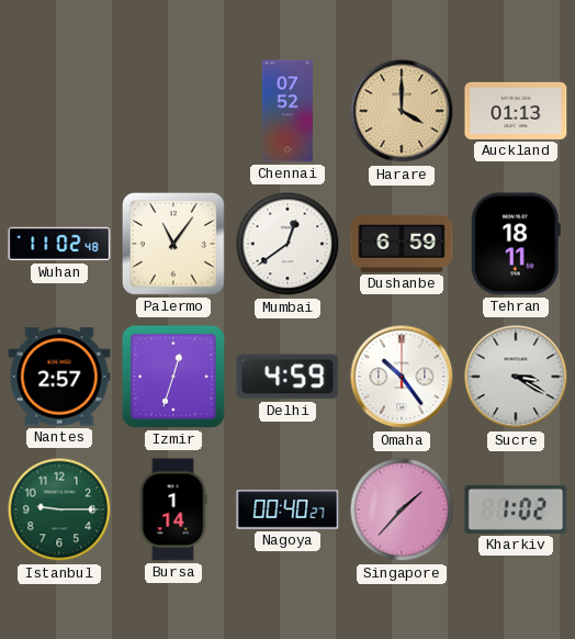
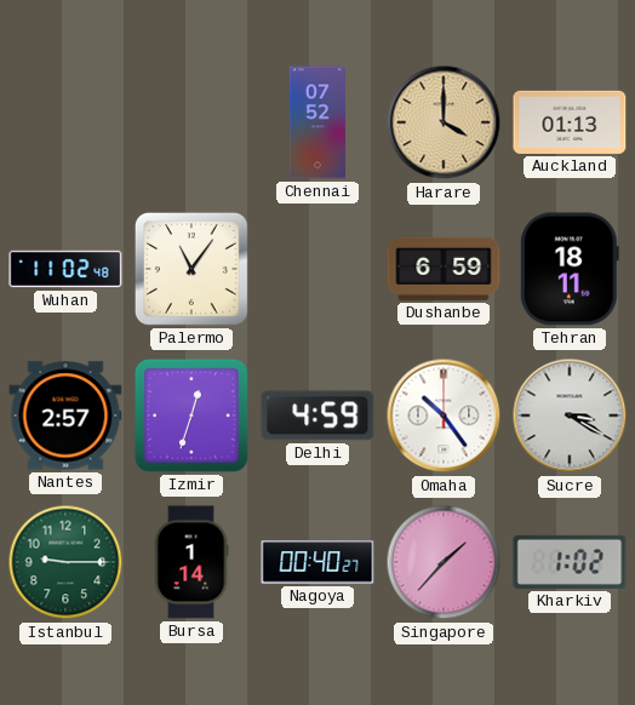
Mumbai: 12:39 -> none
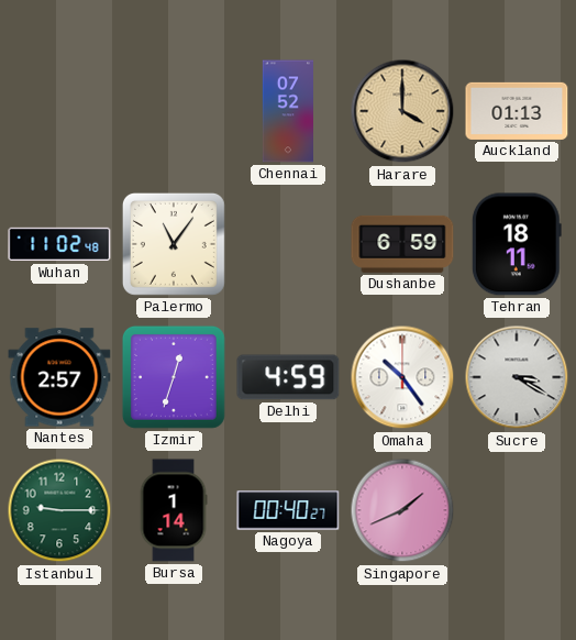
Singapore: 1:37 -> 1:41
Kharkiv: 1:02 -> none
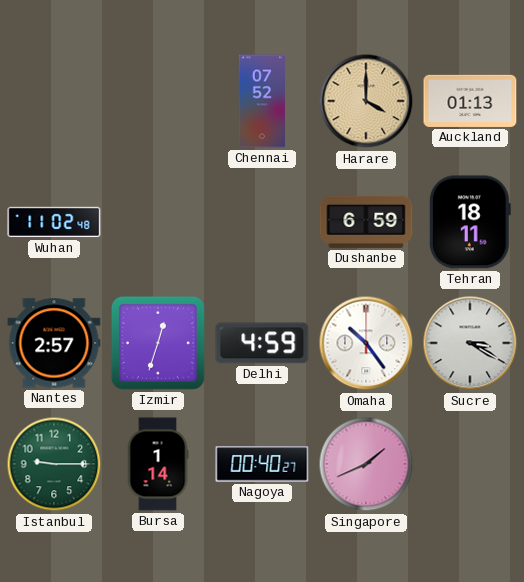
Palermo: 11:06 -> none
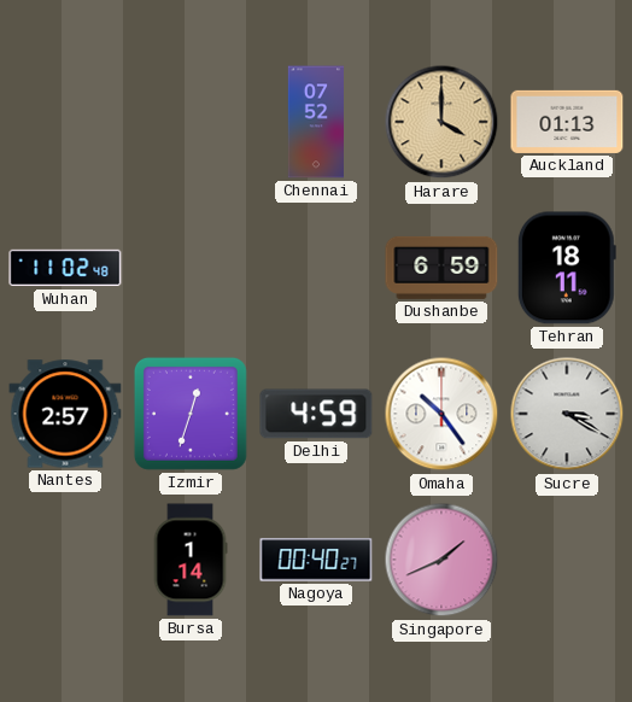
Istanbul: 9:15 -> none
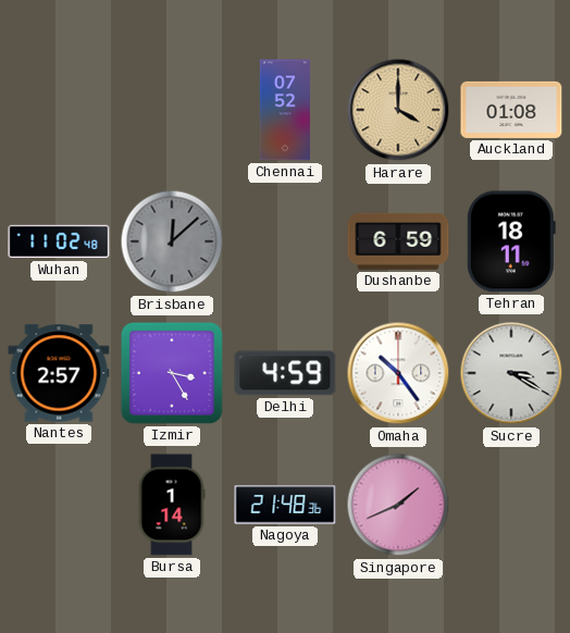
Auckland: 01:13 -> 01:08
Brisbane: none -> 12:08
Izmir: 12:33 -> 3:25
Nagoya: 00:40 -> 21:48
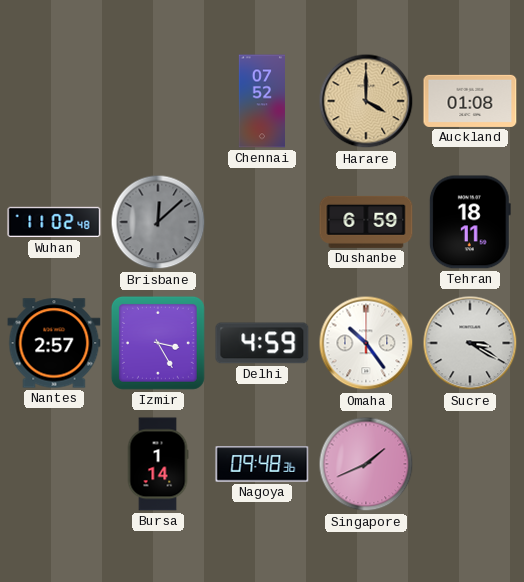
Nagoya: 21:48 -> 09:48
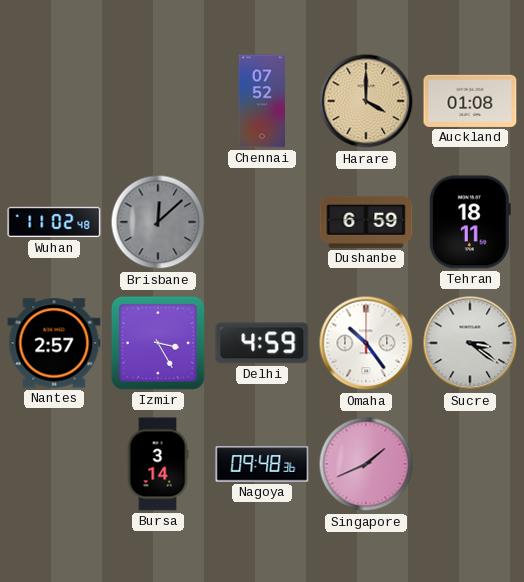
Sucre: 3:20 -> 3:21
Bursa: 1:14 -> 3:14
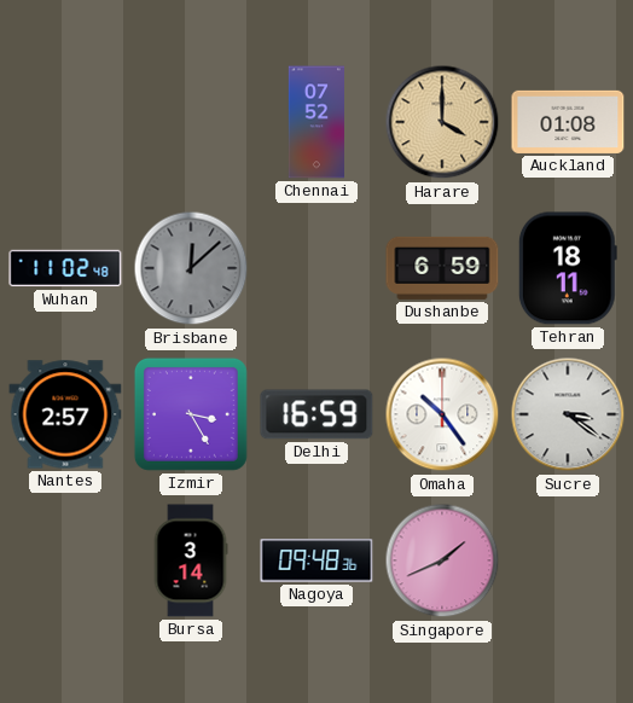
Delhi: 4:59 -> 16:59
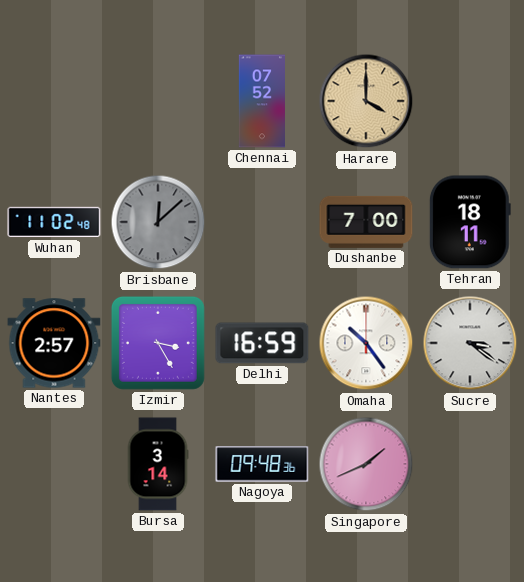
Auckland: 01:08 -> none
Dushanbe: 6:59 -> 7:00
